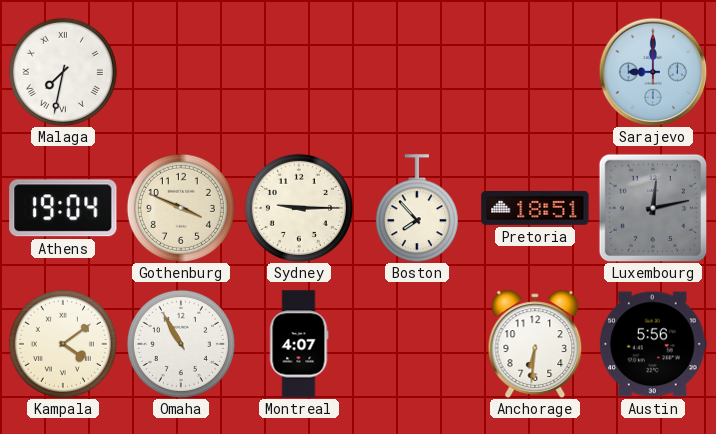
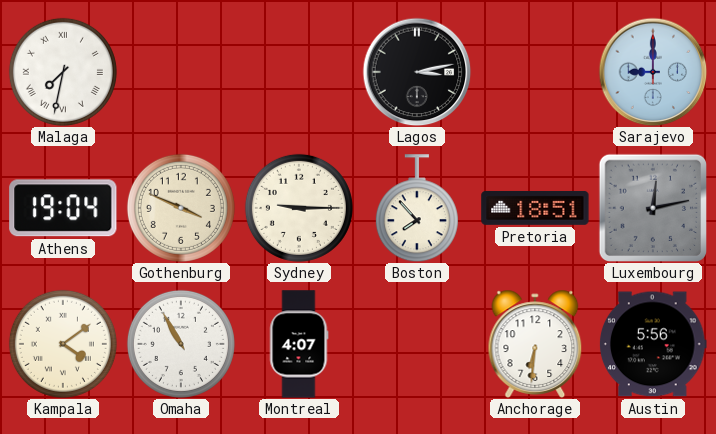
Lagos: none -> 3:13
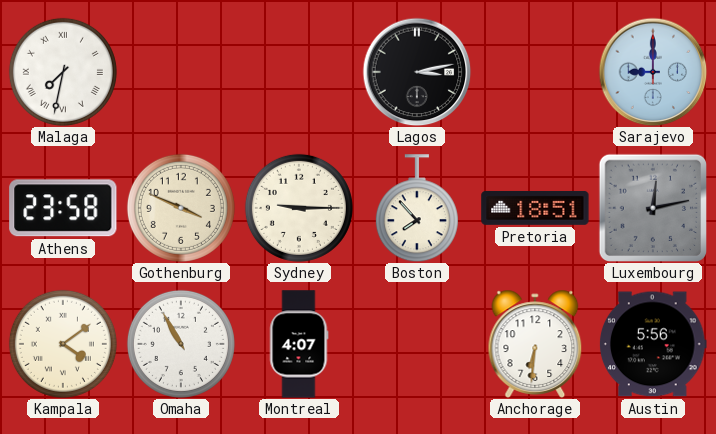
Athens: 19:04 -> 23:58
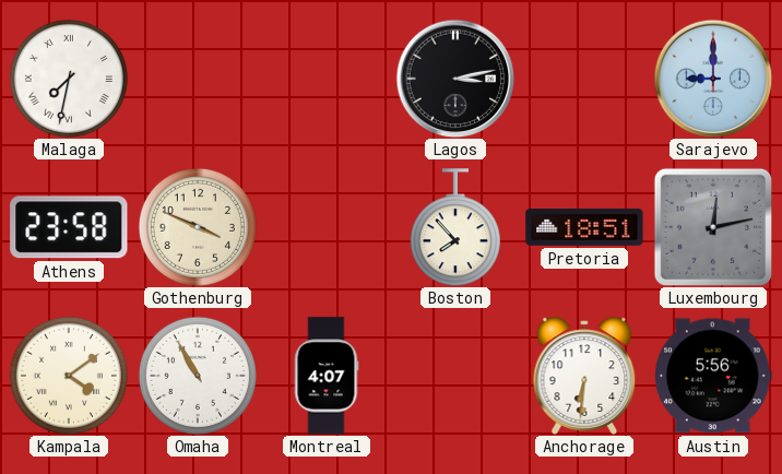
Sydney: 9:15 -> none
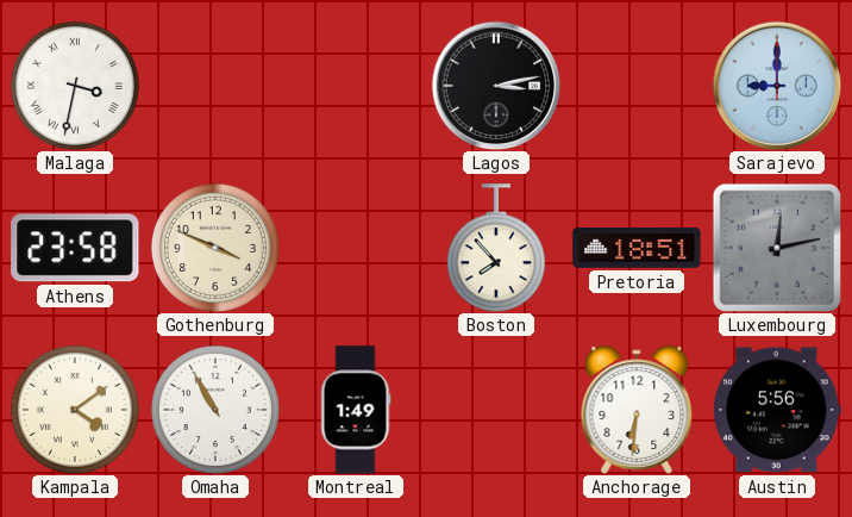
Malaga: 7:32 -> 3:32
Montreal: 4:07 -> 1:49
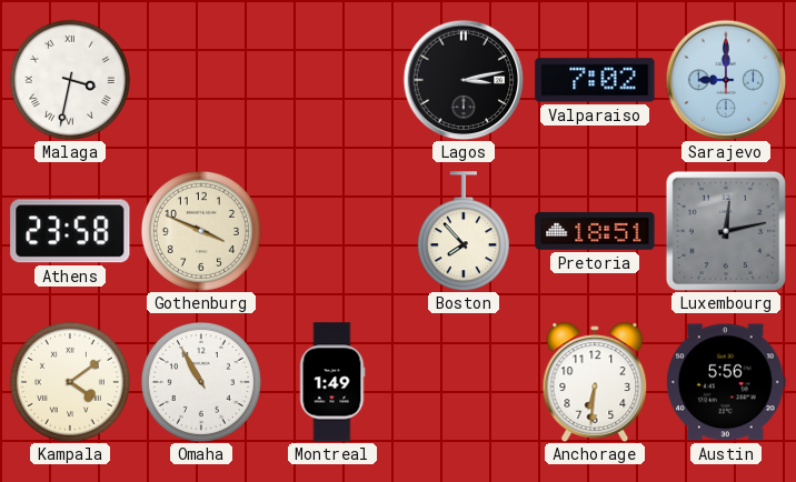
Valparaiso: none -> 7:02
